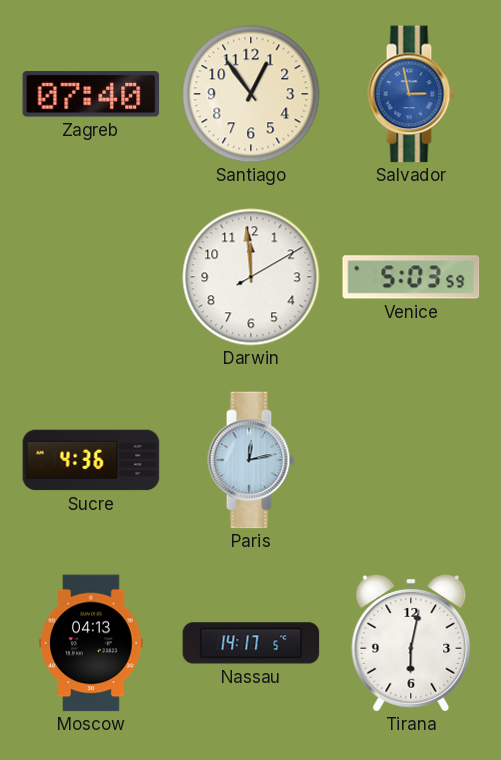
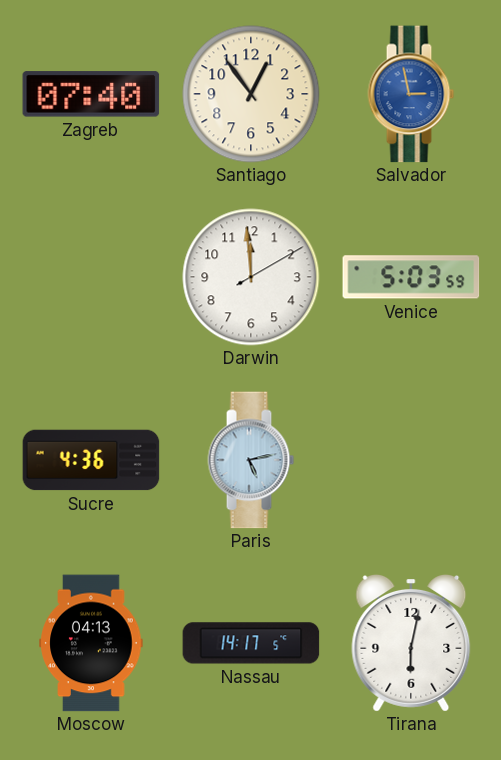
Paris: 12:13 -> 5:13
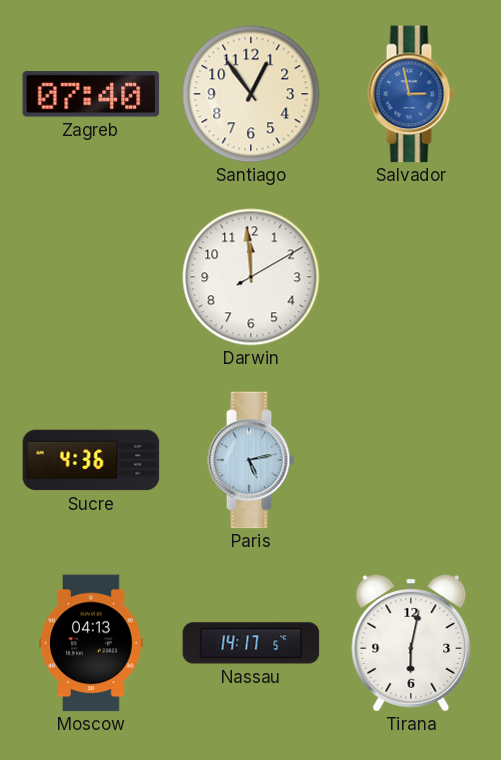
Venice: 5:03 -> none
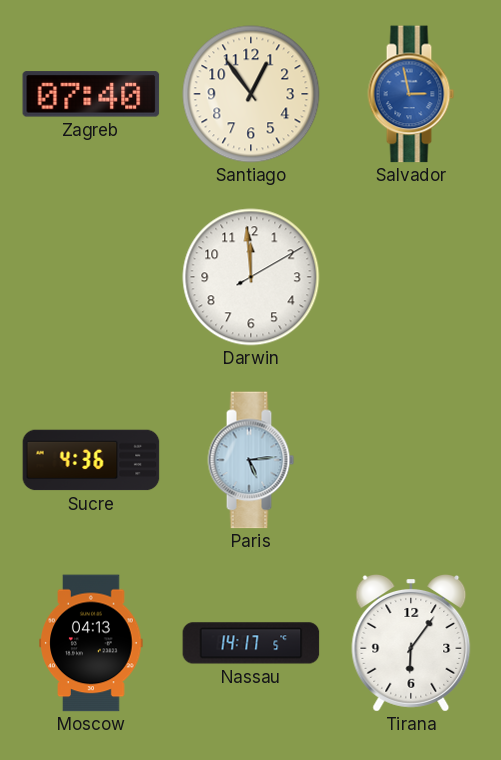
Paris: 5:13 -> 5:14
Tirana: 6:02 -> 6:06
